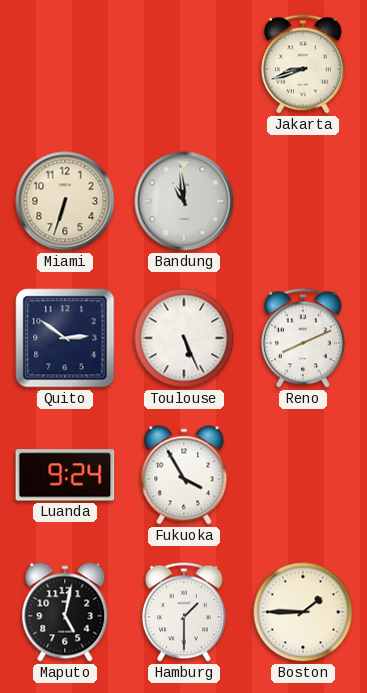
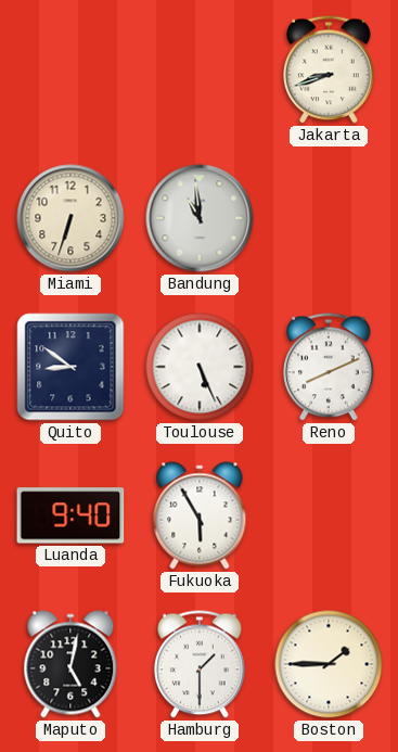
Quito: 2:51 -> 8:51
Luanda: 9:24 -> 9:40
Fukuoka: 3:55 -> 5:55
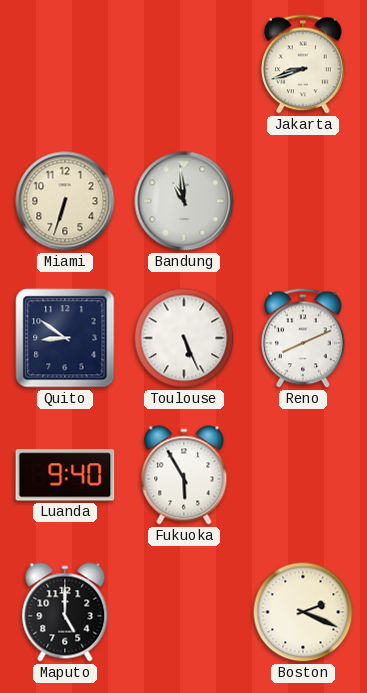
Maputo: 5:02 -> 5:00
Hamburg: 1:30 -> none
Boston: 1:45 -> 2:19
